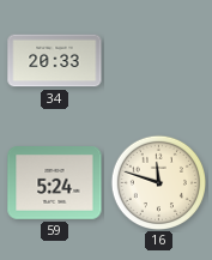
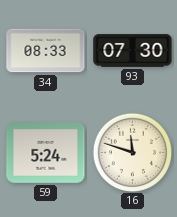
34: 20:33 -> 08:33
93: none -> 07:30
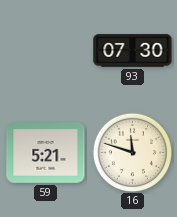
34: 08:33 -> none
59: 5:24 -> 5:21
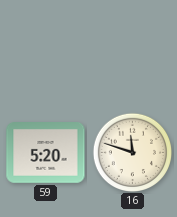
93: 07:30 -> none
59: 5:21 -> 5:20
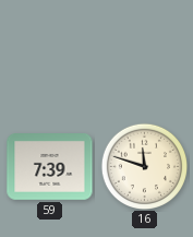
59: 5:20 -> 7:39
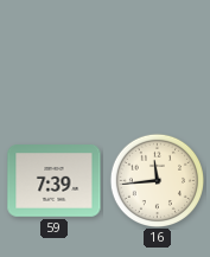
16: 11:48 -> 11:44
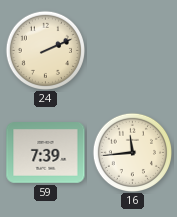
24: none -> 2:11
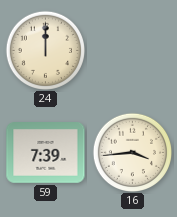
24: 2:11 -> 12:00
16: 11:44 -> 3:44
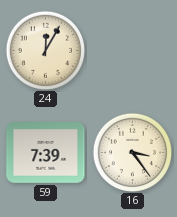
24: 12:00 -> 12:05
16: 3:44 -> 3:24
